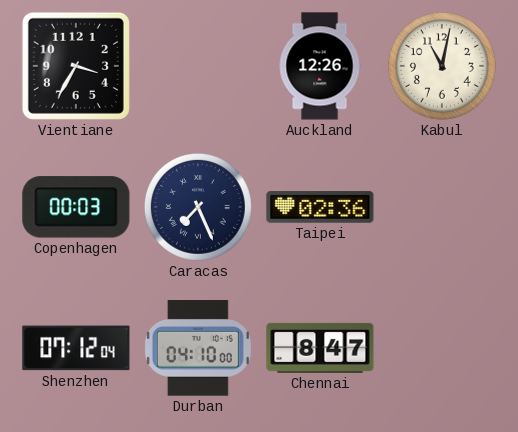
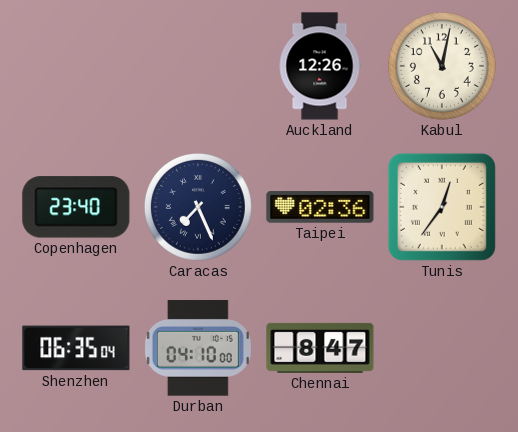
Vientiane: 3:35 -> none
Copenhagen: 00:03 -> 23:40
Tunis: none -> 12:36
Shenzhen: 07:12 -> 06:35
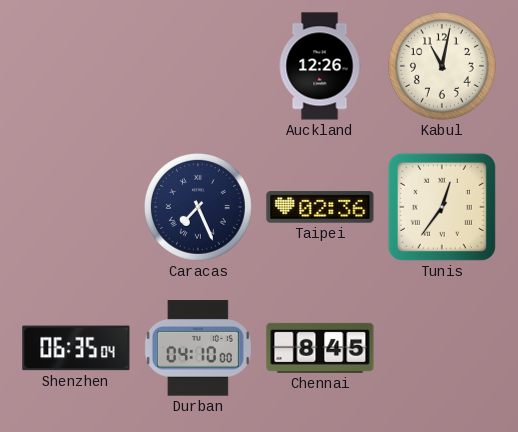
Copenhagen: 23:40 -> none
Chennai: 8:47 -> 8:45
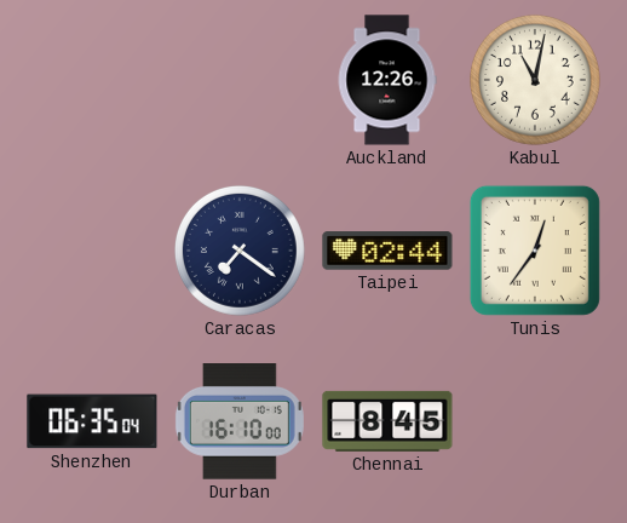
Caracas: 7:26 -> 7:21
Taipei: 02:36 -> 02:44
Durban: 04:10 -> 16:10
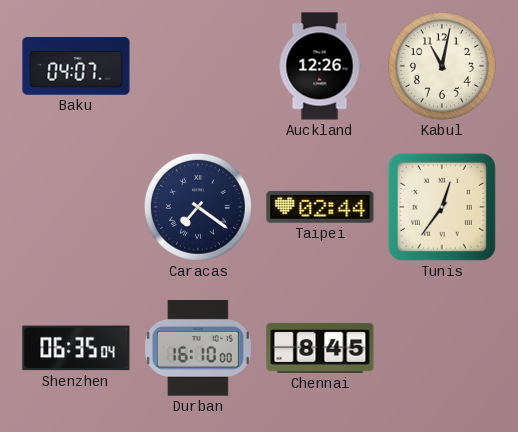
Baku: none -> 04:07
